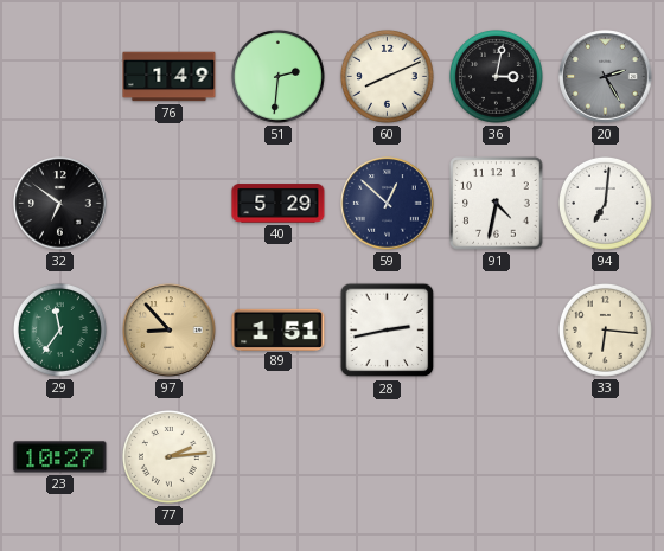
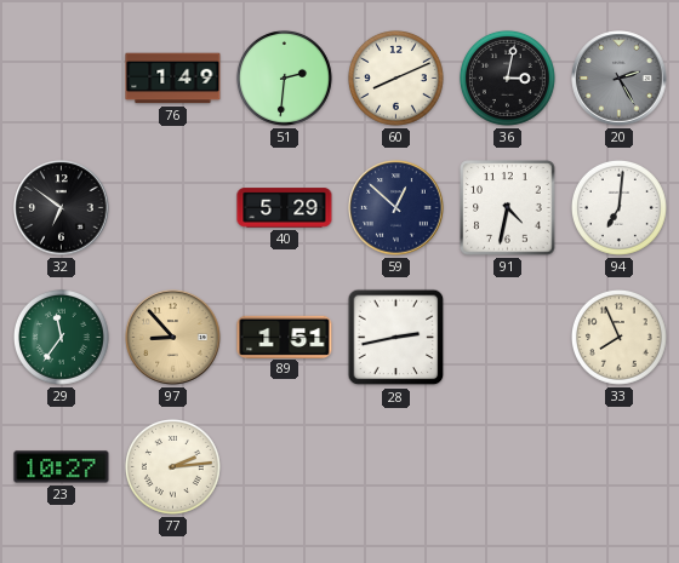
33: 6:16 -> 7:56
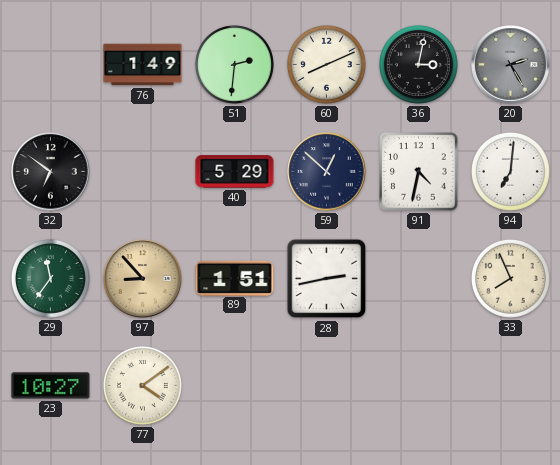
77: 2:14 -> 4:09
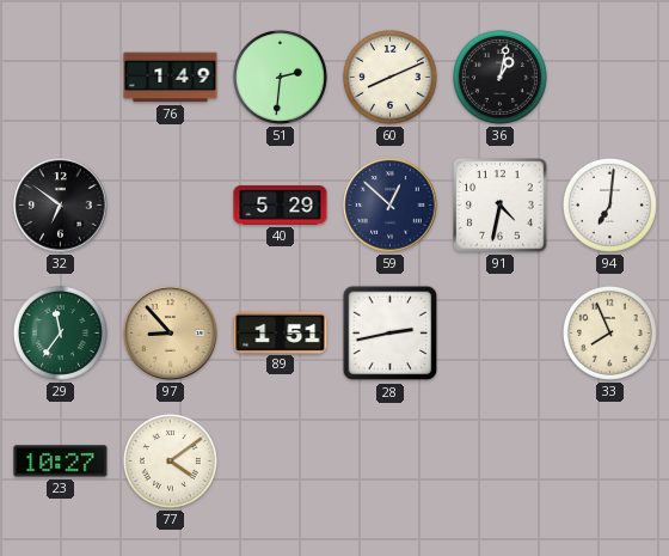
36: 3:02 -> 1:02
20: 2:25 -> none
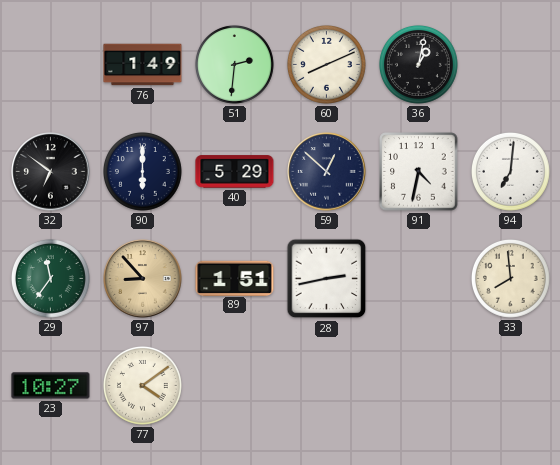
90: none -> 6:00
33: 7:56 -> 7:59
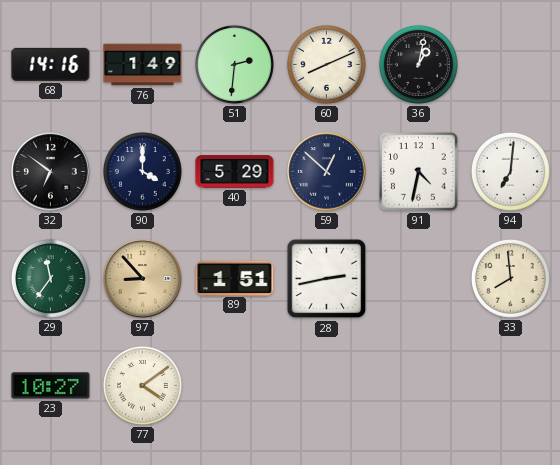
68: none -> 14:16
90: 6:00 -> 4:00
